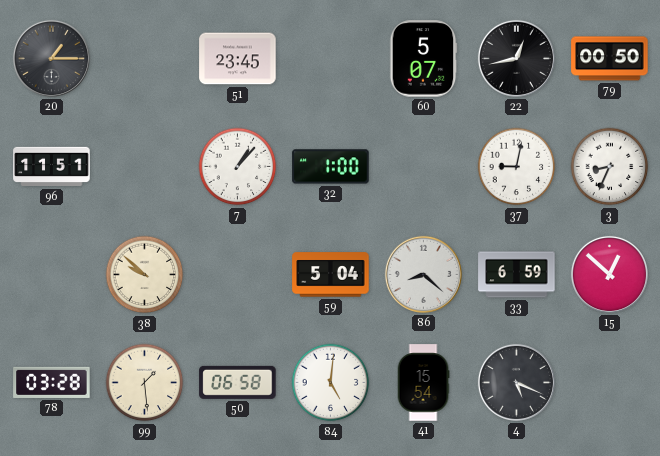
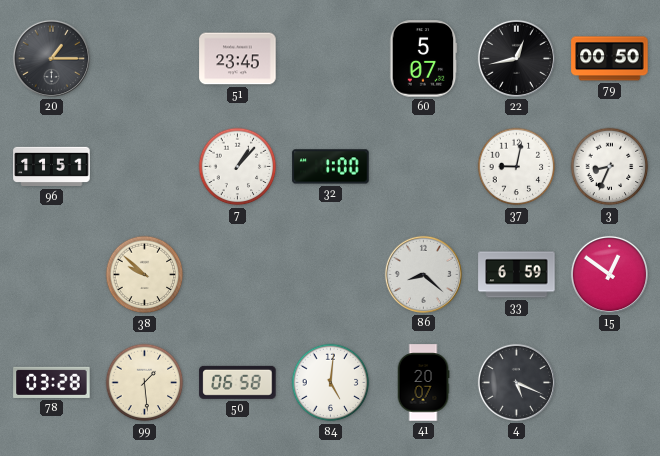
59: 5:04 -> none
15: 12:52 -> 12:51
41: 15:54 -> 20:07
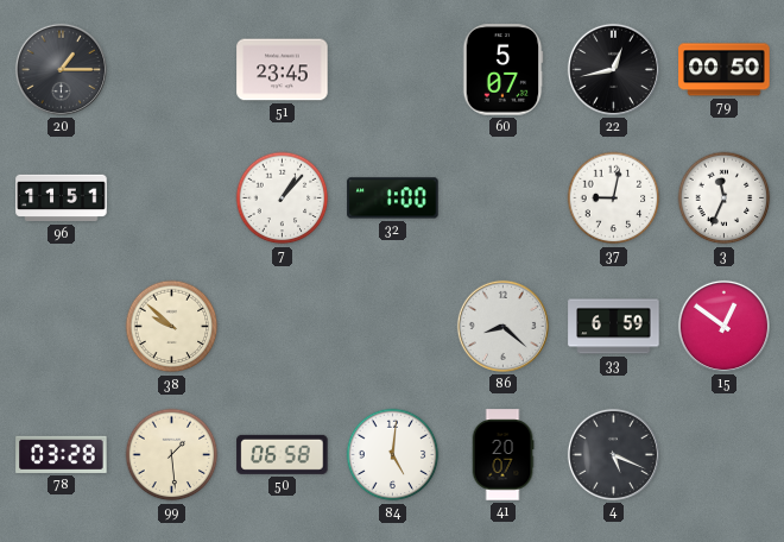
3: 8:34 -> 11:34
